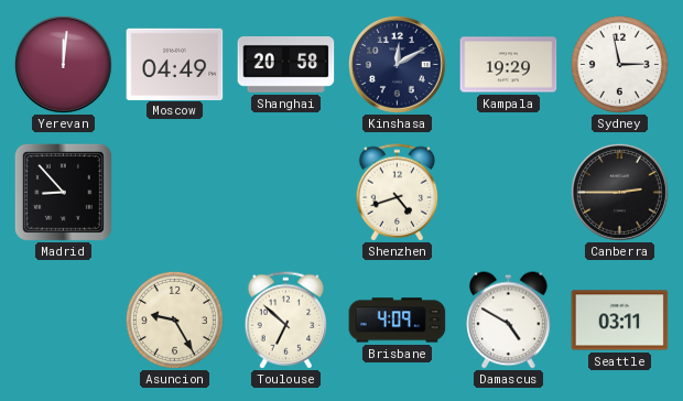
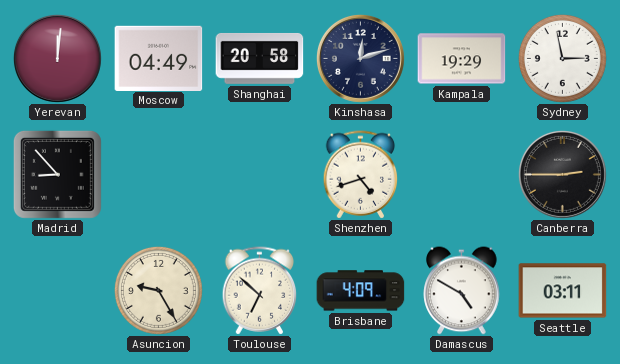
Kinshasa: 12:10 -> 12:12
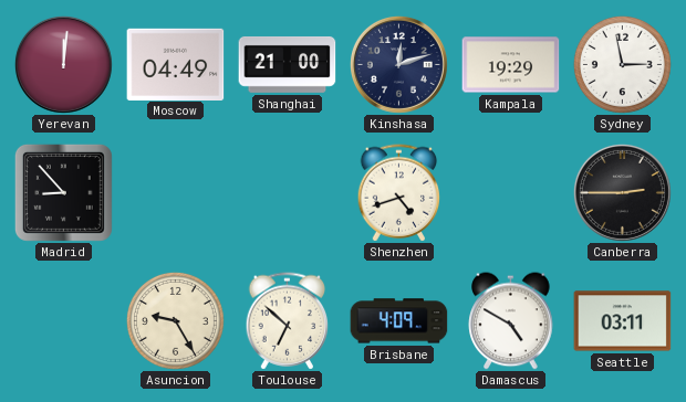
Shanghai: 20:58 -> 21:00
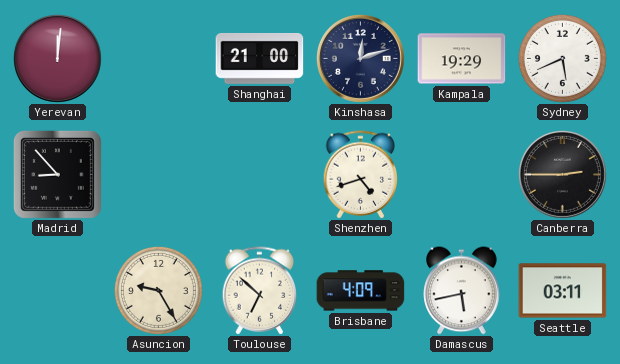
Moscow: 04:49 -> none
Sydney: 2:58 -> 5:41
Damascus: 4:50 -> 5:43
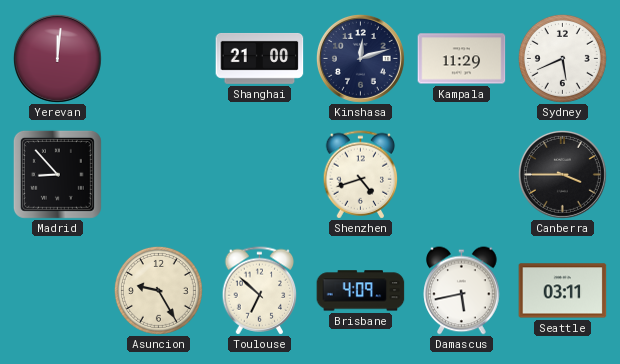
Kampala: 19:29 -> 11:29
Canberra: 2:45 -> 3:45
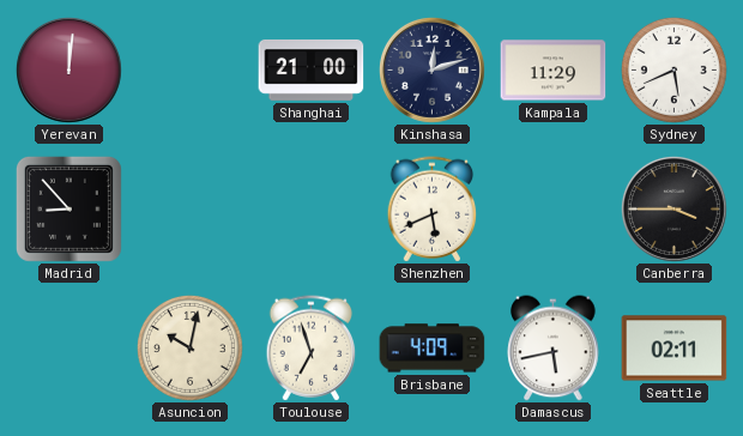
Shenzhen: 4:42 -> 5:41
Asuncion: 9:25 -> 10:02
Toulouse: 6:52 -> 6:57
Seattle: 03:11 -> 02:11
